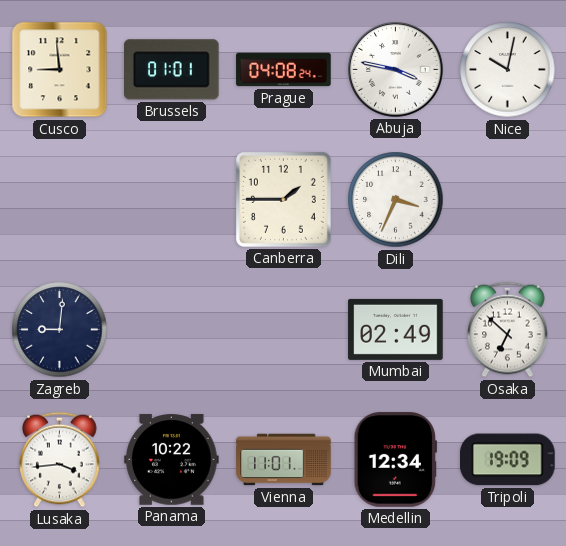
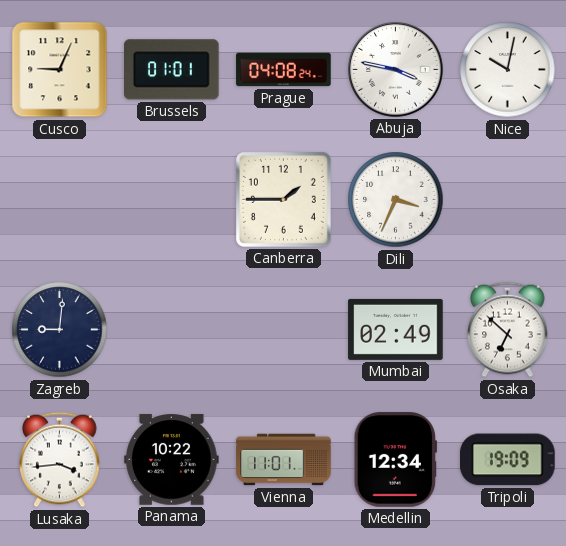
Cusco: 8:59 -> 9:04
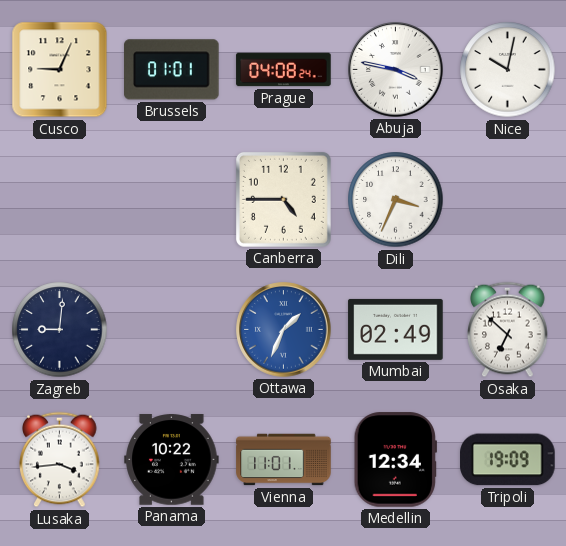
Canberra: 1:45 -> 4:45
Ottawa: none -> 1:34
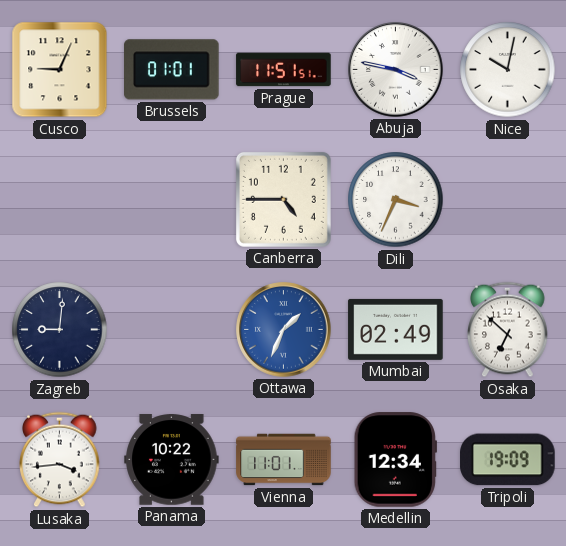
Prague: 04:08 -> 11:51
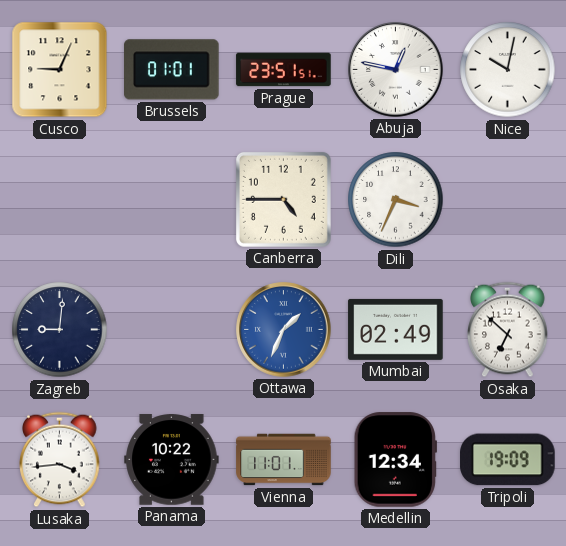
Prague: 11:51 -> 23:51
Abuja: 3:47 -> 12:47
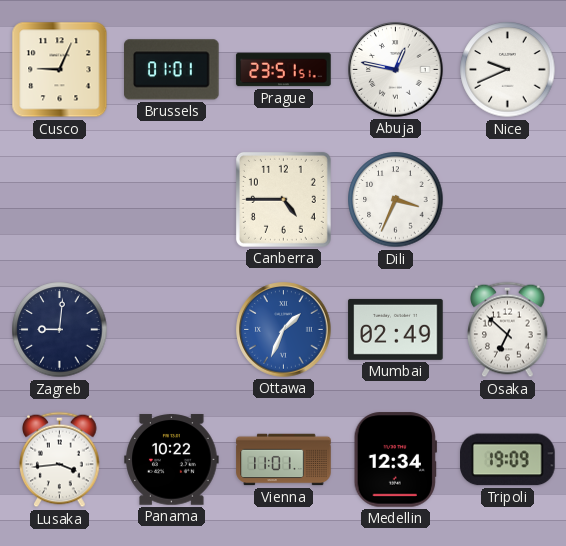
Nice: 10:02 -> 9:41
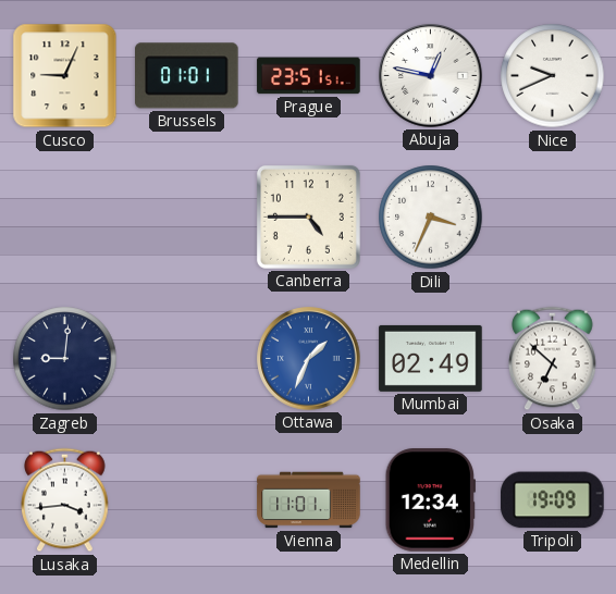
Panama: 10:22 -> none
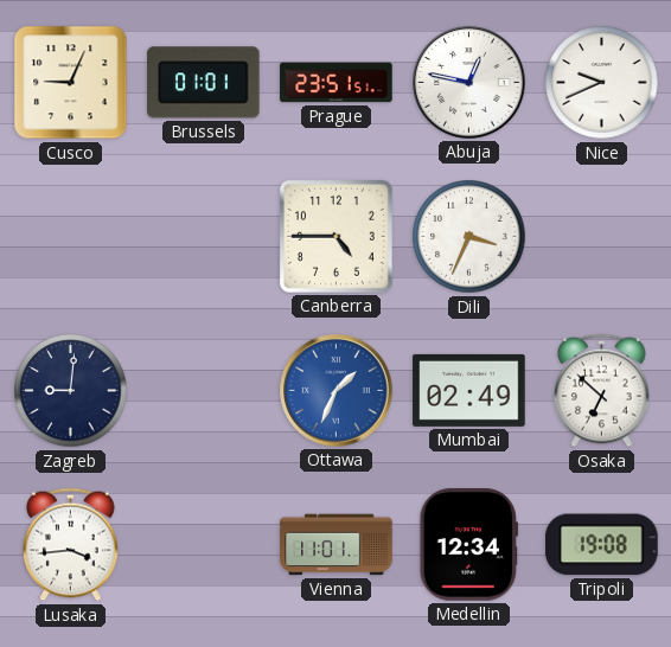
Tripoli: 19:09 -> 19:08
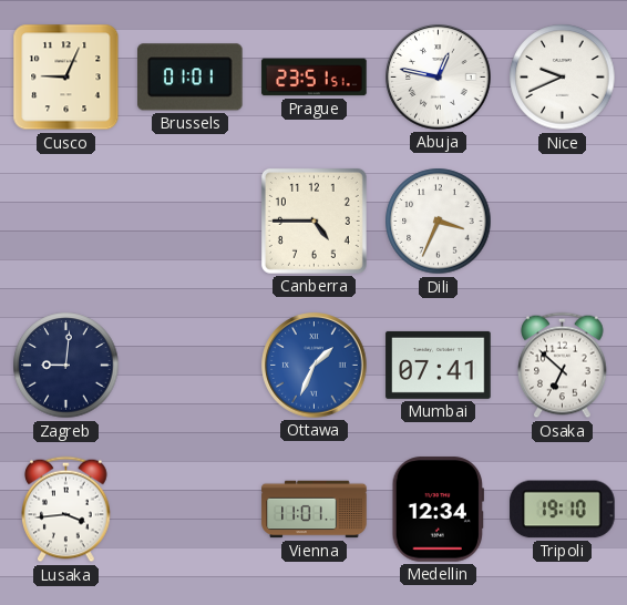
Mumbai: 02:49 -> 07:41
Tripoli: 19:08 -> 19:10
